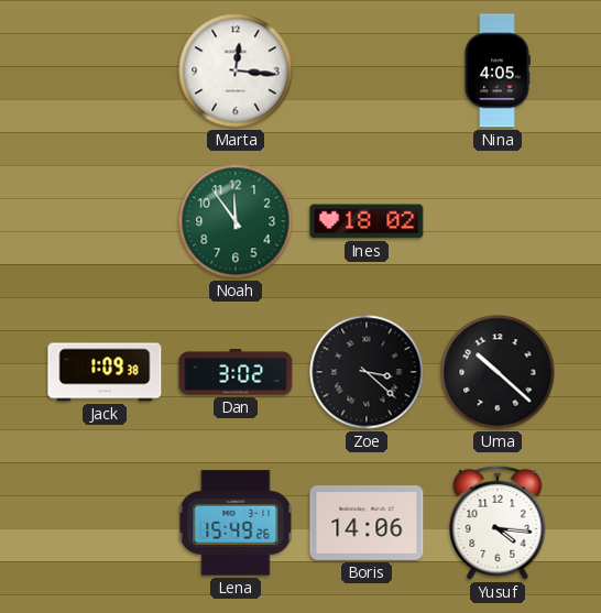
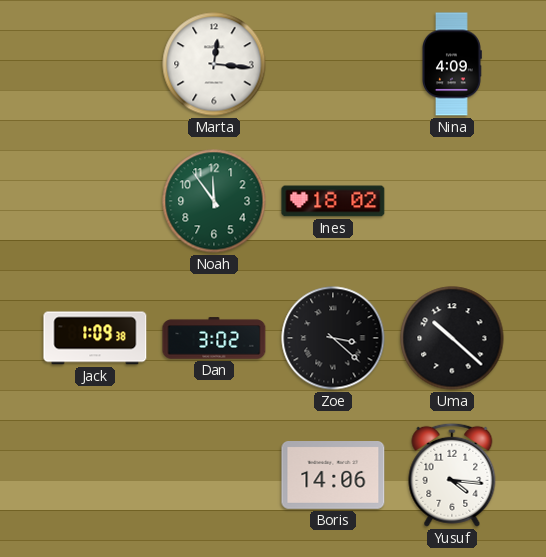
Nina: 4:05 -> 4:09
Lena: 15:49 -> none
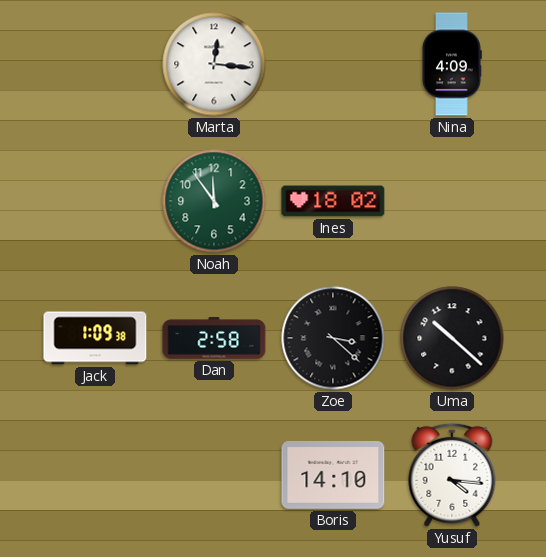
Dan: 3:02 -> 2:58
Boris: 14:06 -> 14:10
